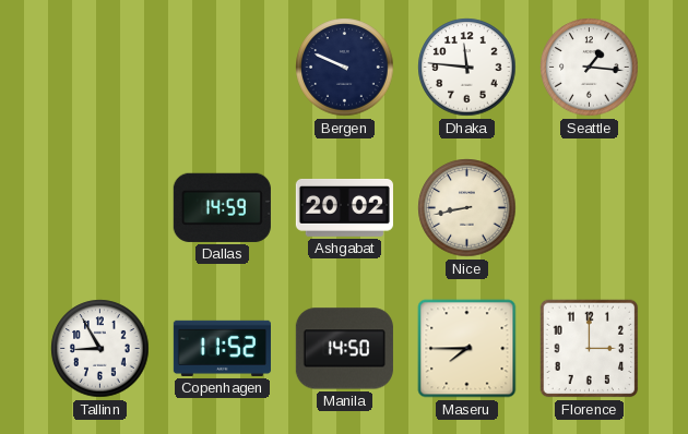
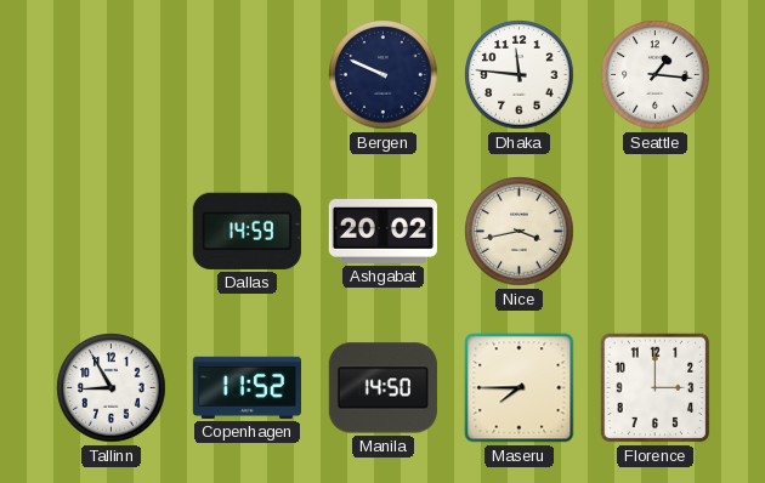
Nice: 8:43 -> 3:43
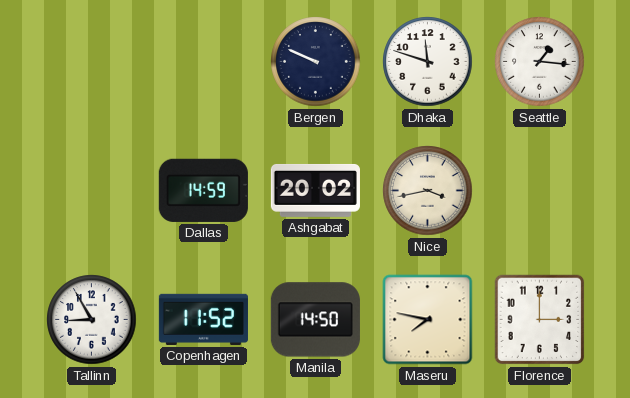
Dhaka: 11:46 -> 11:48
Maseru: 7:45 -> 7:47
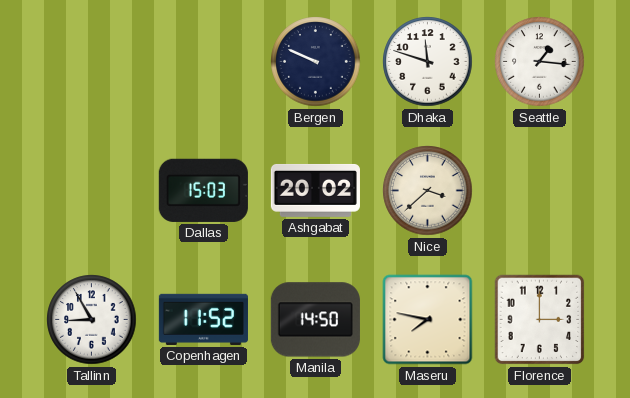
Dallas: 14:59 -> 15:03
Nice: 3:43 -> 3:38
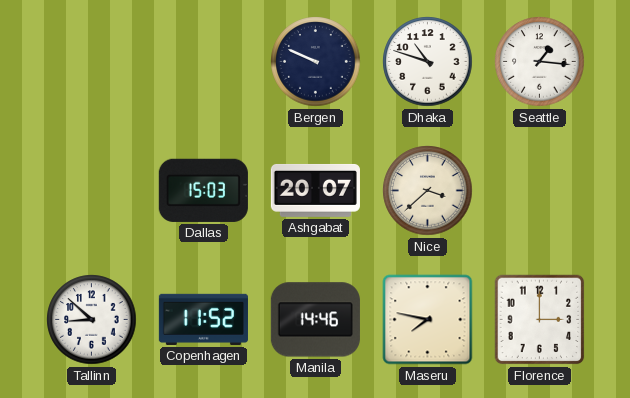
Dhaka: 11:48 -> 10:48
Ashgabat: 20:02 -> 20:07
Tallinn: 8:55 -> 8:52
Manila: 14:50 -> 14:46
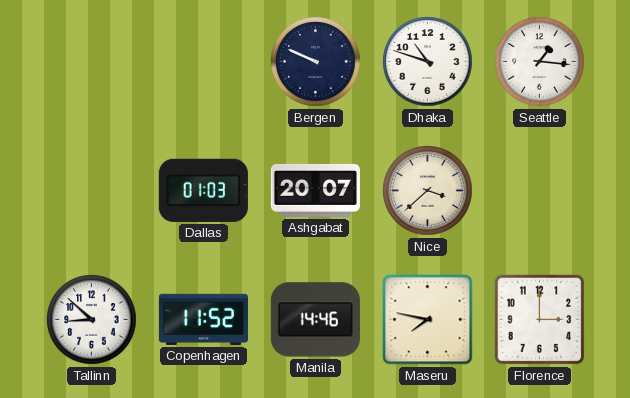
Dallas: 15:03 -> 01:03
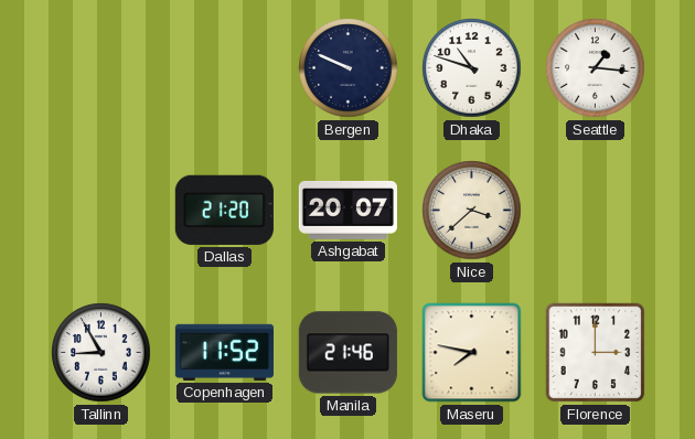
Dallas: 01:03 -> 21:20
Tallinn: 8:52 -> 8:55
Manila: 14:46 -> 21:46
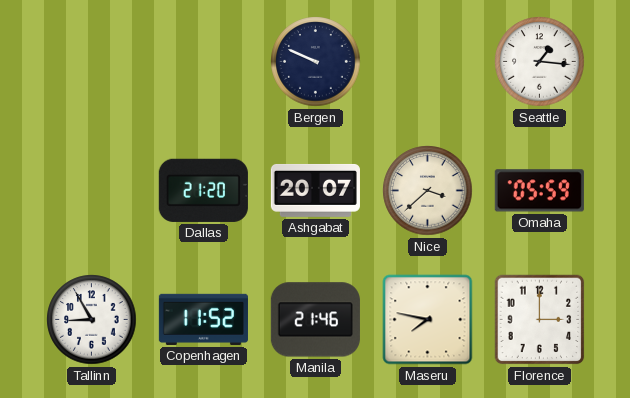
Dhaka: 10:48 -> none
Omaha: none -> 05:59
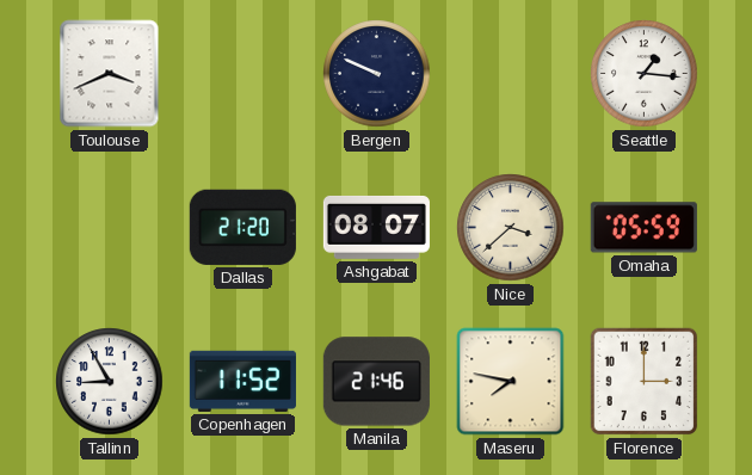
Toulouse: none -> 3:41
Ashgabat: 20:07 -> 08:07
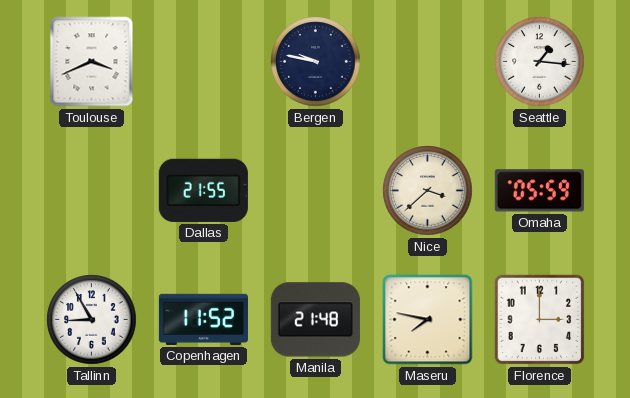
Bergen: 9:49 -> 9:47
Dallas: 21:20 -> 21:55
Ashgabat: 08:07 -> none
Manila: 21:46 -> 21:48
